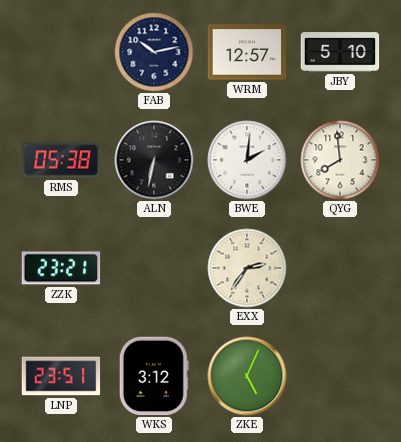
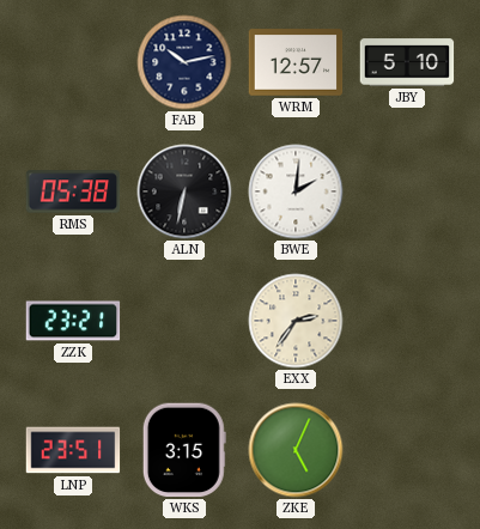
QYG: 7:59 -> none
WKS: 3:12 -> 3:15
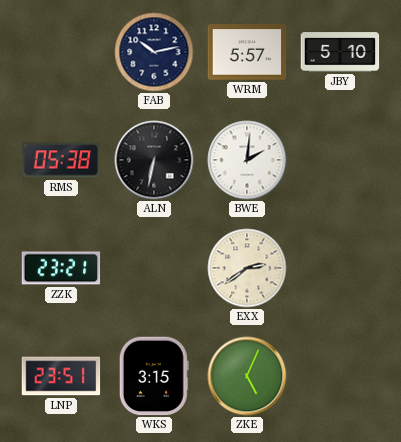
WRM: 12:57 -> 5:57
EXX: 2:36 -> 2:39
